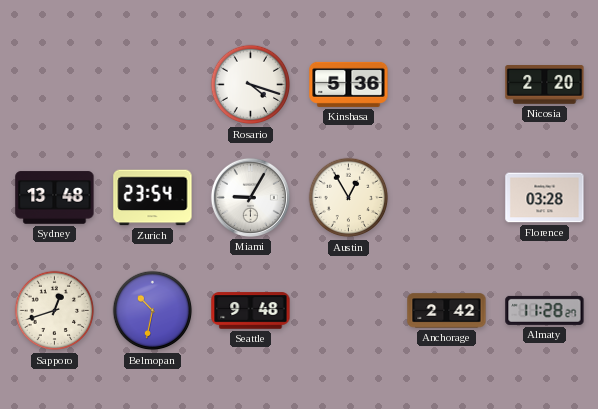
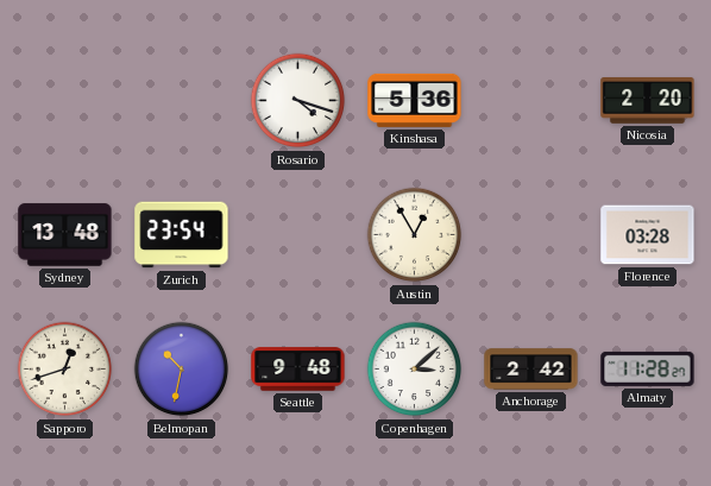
Miami: 9:05 -> none
Copenhagen: none -> 3:08
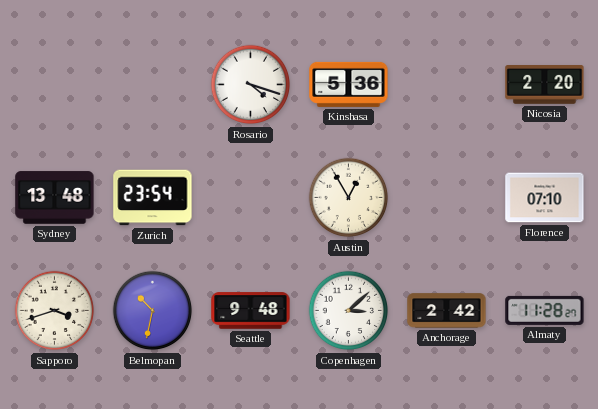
Florence: 03:28 -> 07:10
Sapporo: 12:42 -> 3:42
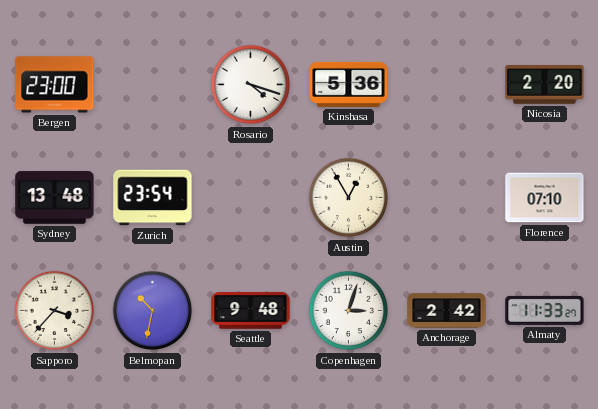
Bergen: none -> 23:00
Sapporo: 3:42 -> 3:37
Copenhagen: 3:08 -> 3:03
Almaty: 11:28 -> 11:33
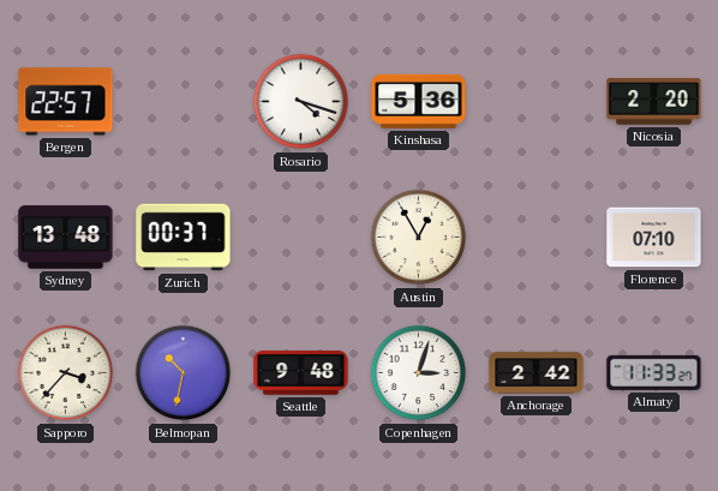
Bergen: 23:00 -> 22:57
Zurich: 23:54 -> 00:37
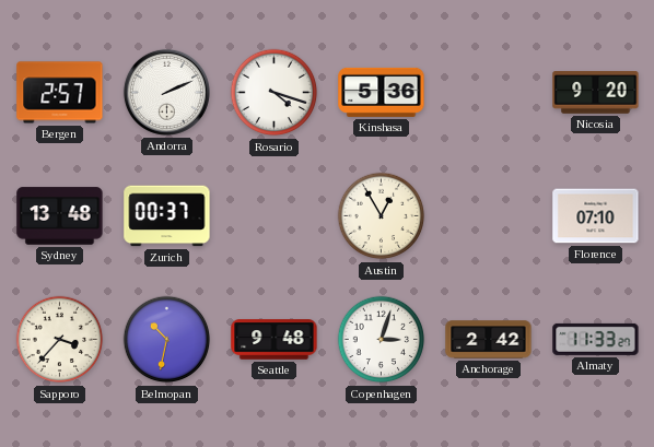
Bergen: 22:57 -> 2:57
Andorra: none -> 2:11
Nicosia: 2:20 -> 9:20
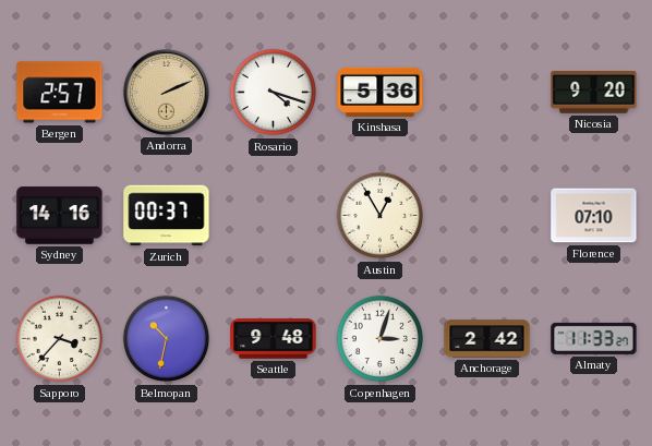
Andorra dial: white -> champagne
Sydney: 13:48 -> 14:16
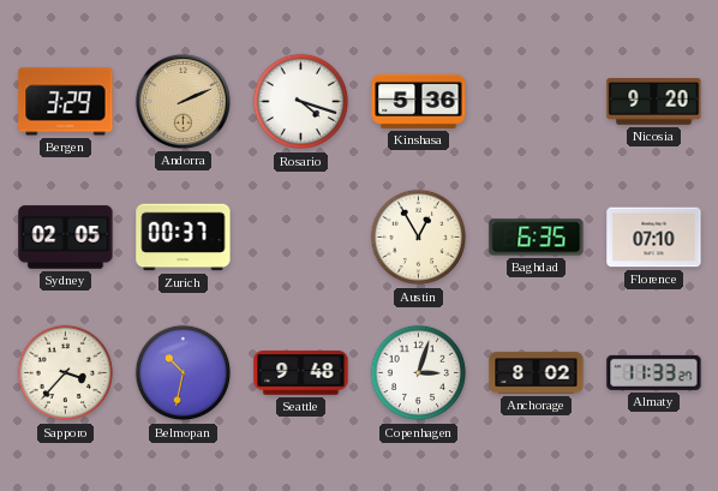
Bergen: 2:57 -> 3:29
Sydney: 14:16 -> 02:05
Baghdad: none -> 6:35
Anchorage: 2:42 -> 8:02
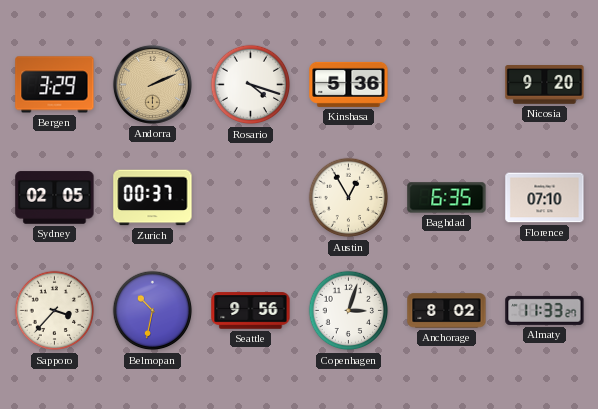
Seattle: 9:48 -> 9:56
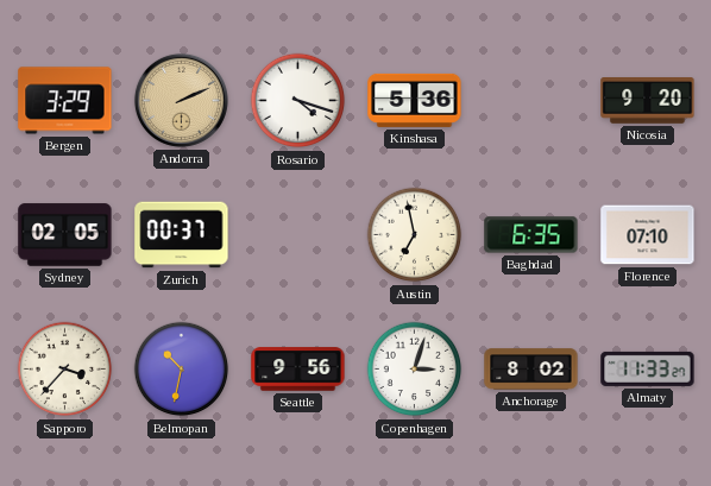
Austin: 12:55 -> 6:58
